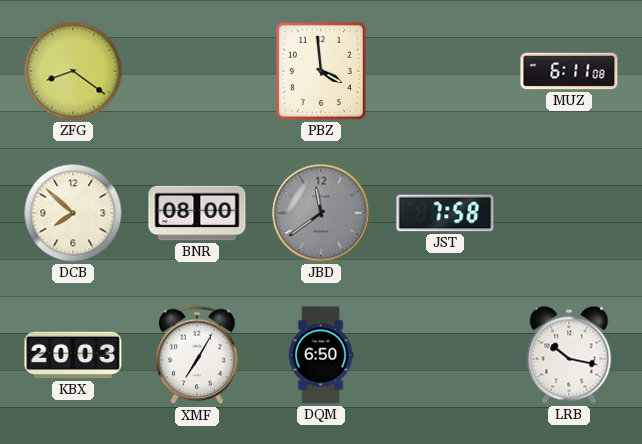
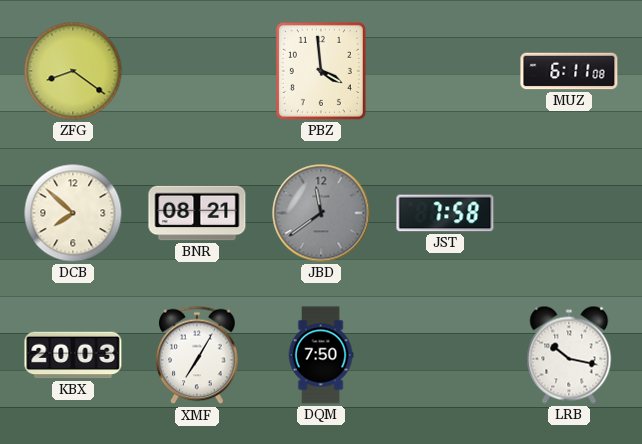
BNR: 08:00 -> 08:21
DQM: 6:50 -> 7:50
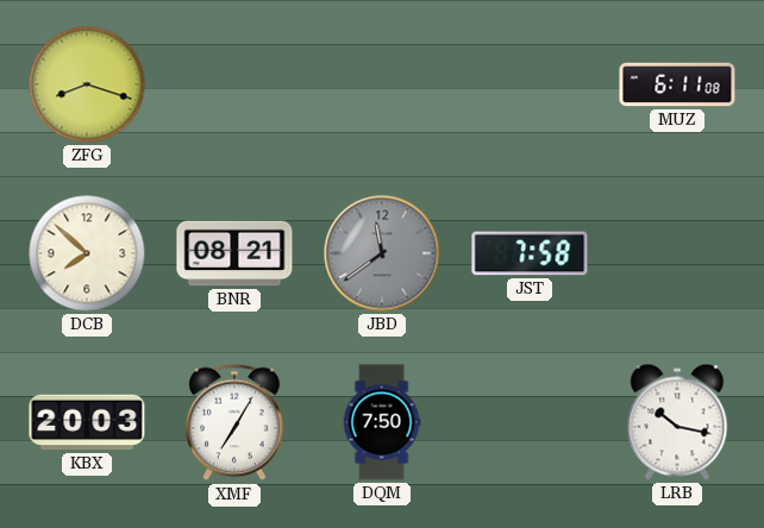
ZFG: 8:21 -> 8:18
PBZ: 3:59 -> none
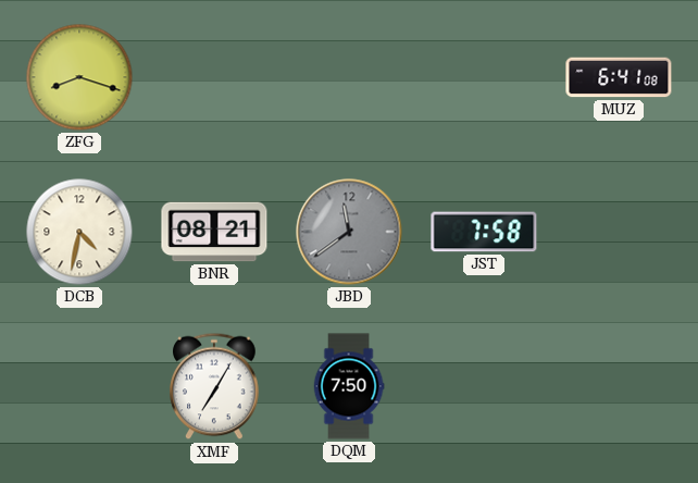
MUZ: 6:11 -> 6:41
DCB: 7:52 -> 4:32
KBX: 20:03 -> none
LRB: 10:17 -> none
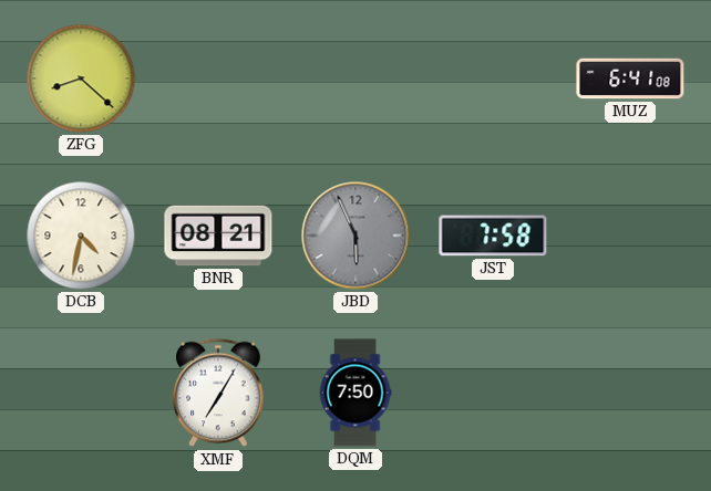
ZFG: 8:18 -> 8:22
JBD: 11:39 -> 5:56
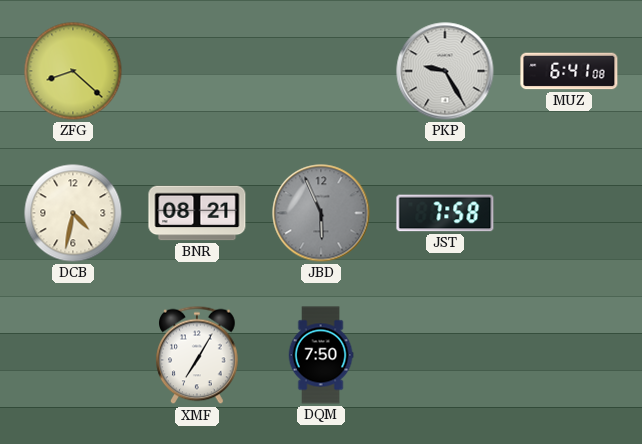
PKP: none -> 9:25
